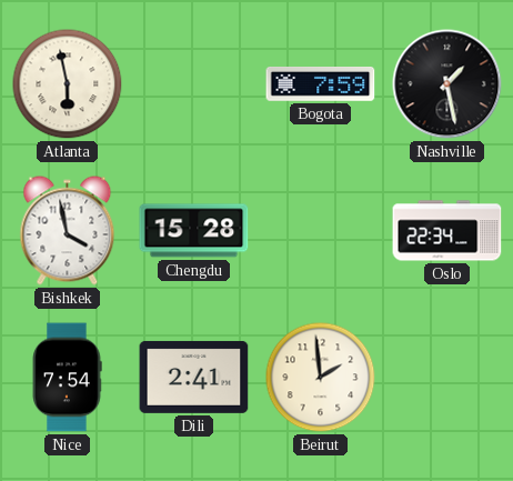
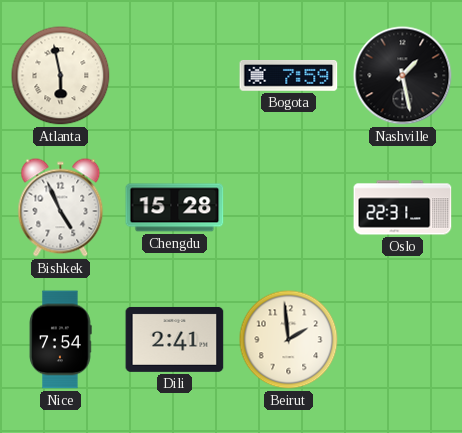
Bishkek: 3:58 -> 4:56
Oslo: 22:34 -> 22:31
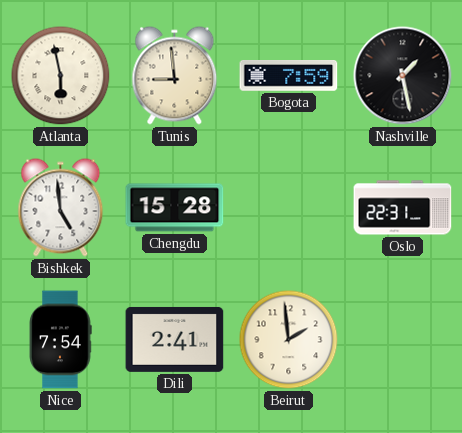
Tunis: none -> 8:59
Bishkek: 4:56 -> 4:59
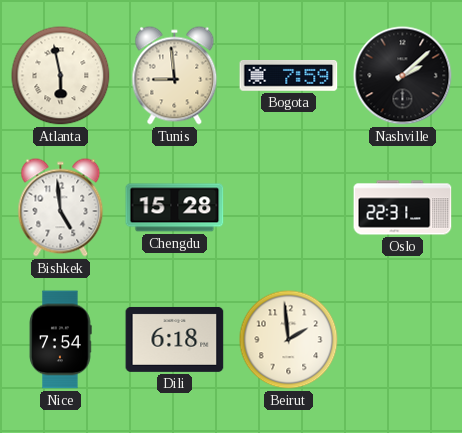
Nashville: 1:28 -> 2:08
Dili: 2:41 -> 6:18
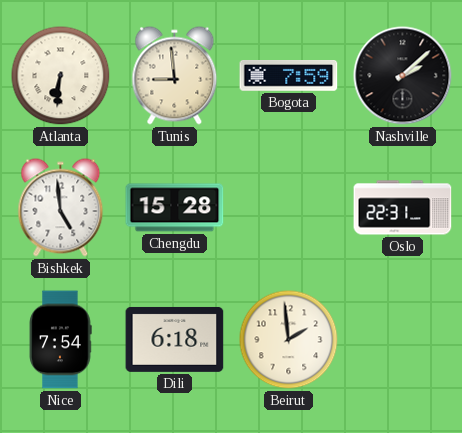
Atlanta: 5:58 -> 6:31
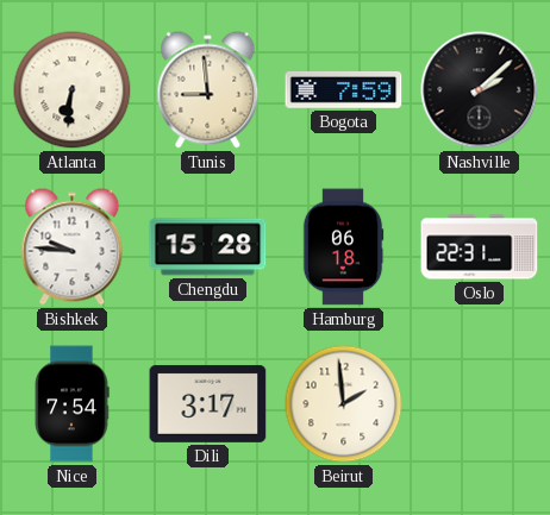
Bishkek: 4:59 -> 9:46
Hamburg: none -> 06:18
Dili: 6:18 -> 3:17
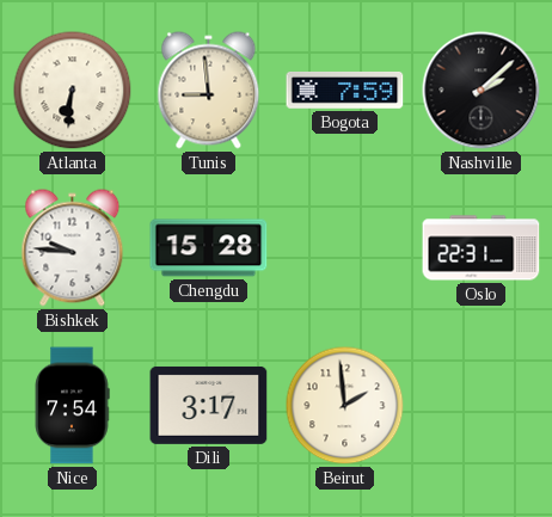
Hamburg: 06:18 -> none
